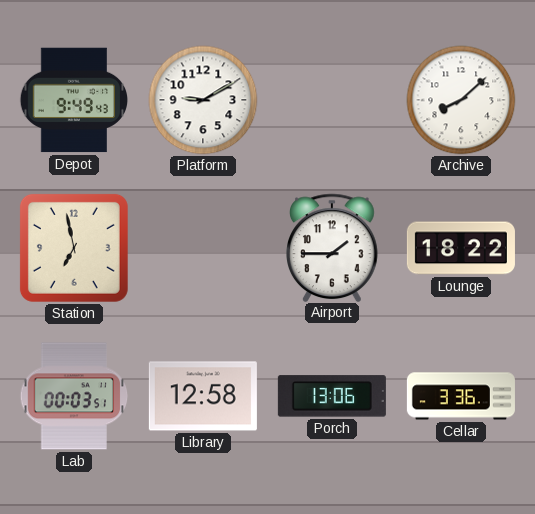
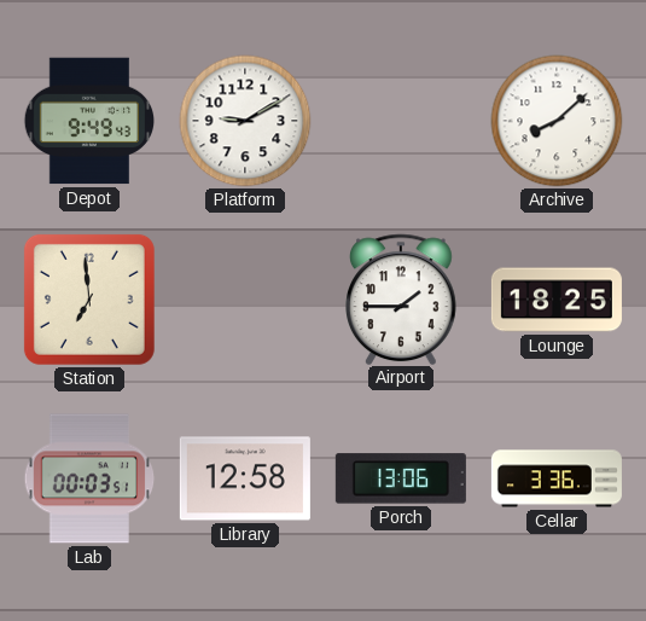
Station: 6:58 -> 6:59
Lounge: 18:22 -> 18:25
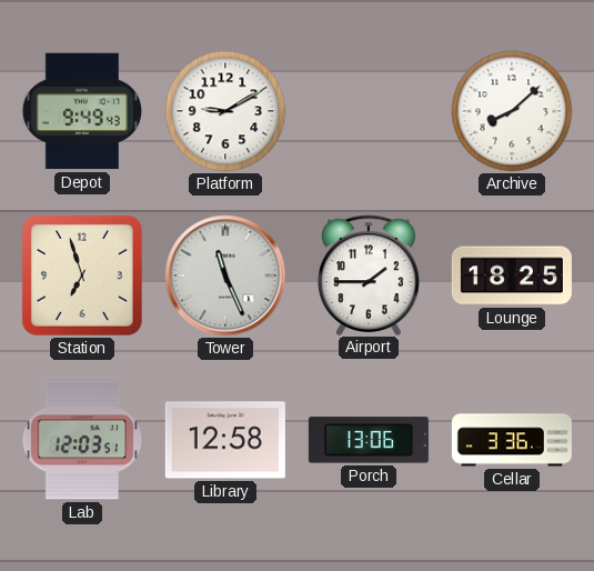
Station: 6:59 -> 6:57
Tower: none -> 11:26
Lab: 00:03 -> 12:03
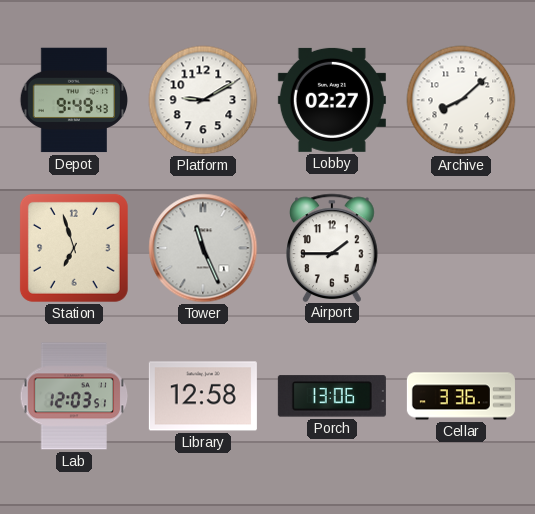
Lobby: none -> 02:27
Lounge: 18:25 -> none
